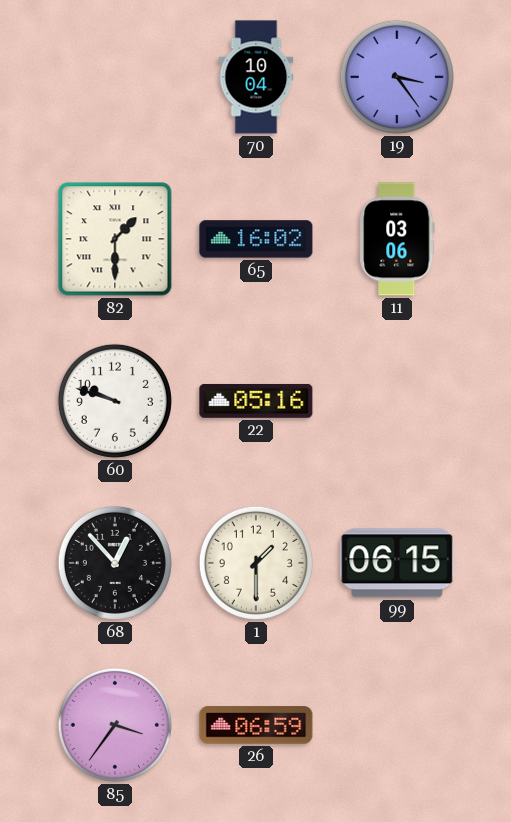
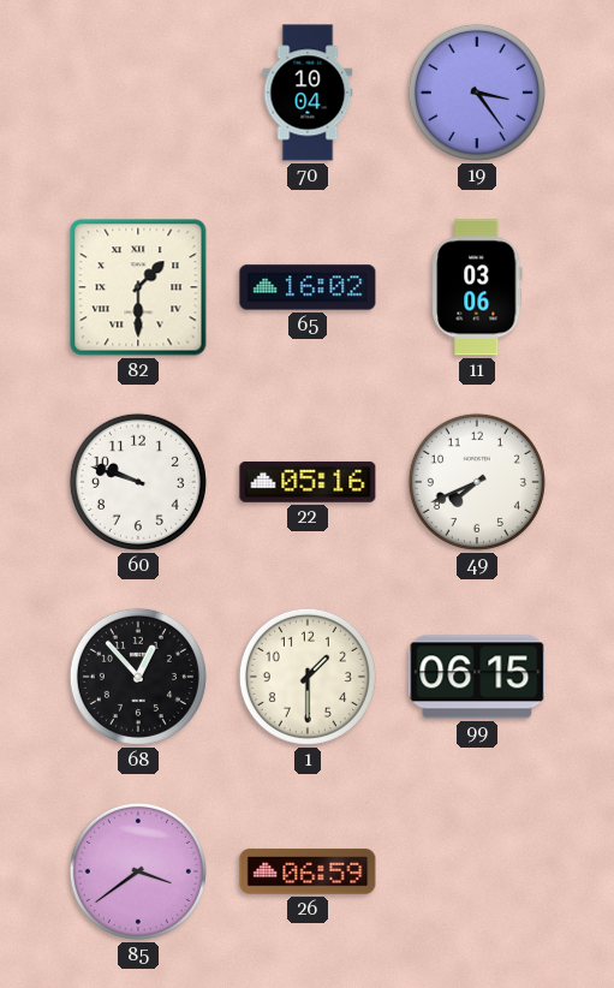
49: none -> 7:41
85: 3:36 -> 3:39
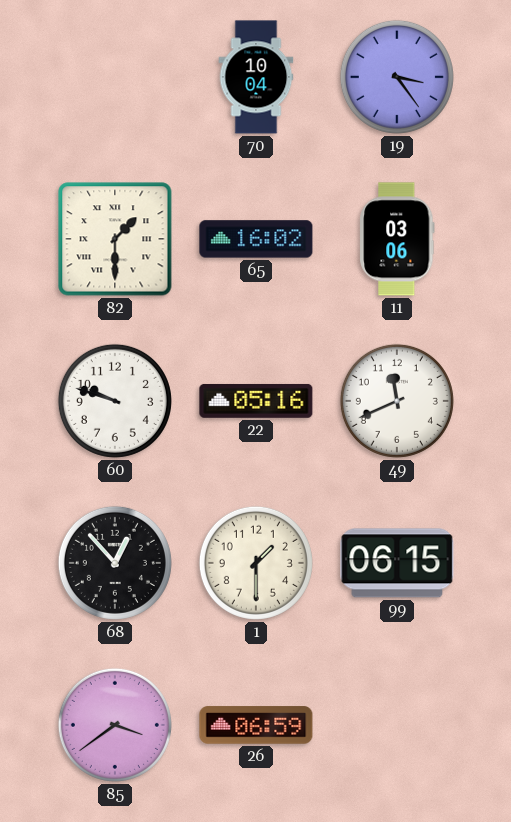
49: 7:41 -> 11:41
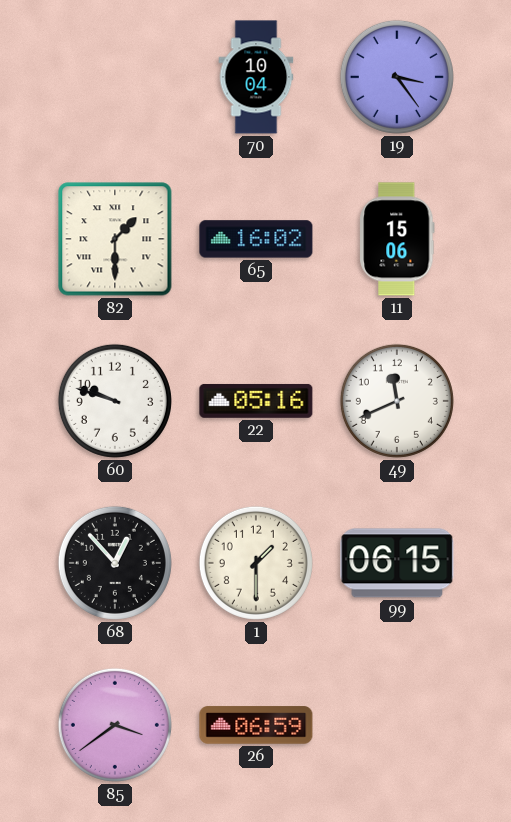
11: 03:06 -> 15:06
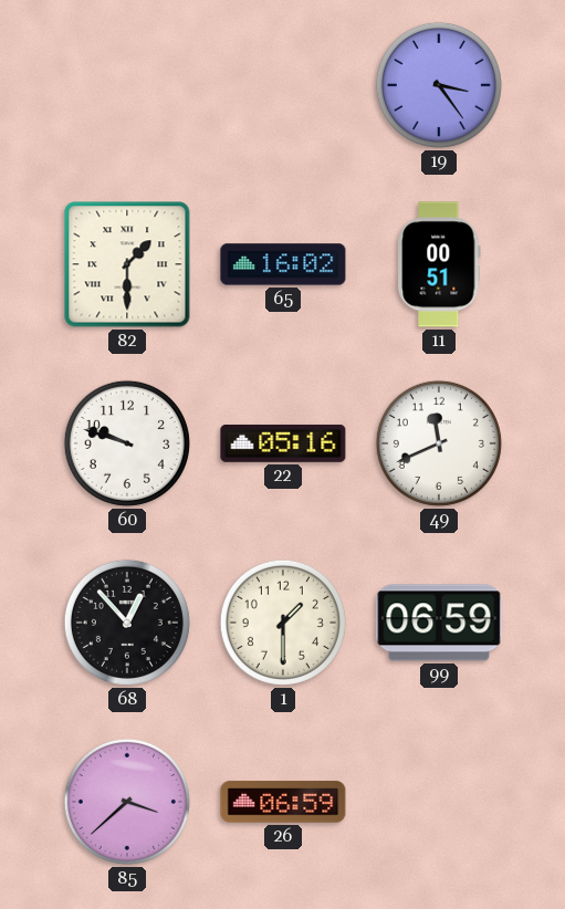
70: 10:04 -> none
11: 15:06 -> 00:51
99: 06:15 -> 06:59
85: 3:39 -> 3:38
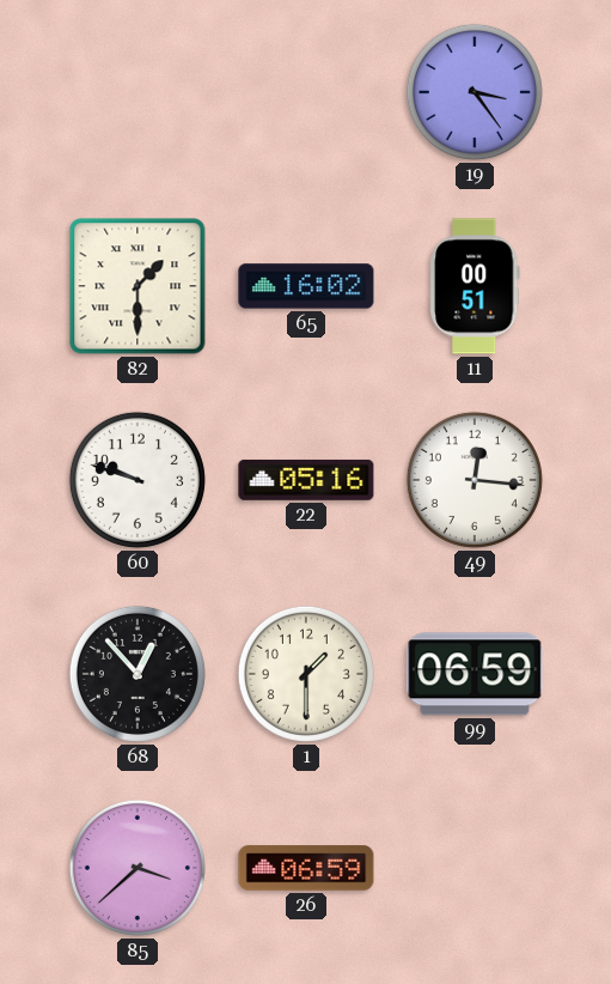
49: 11:41 -> 12:16
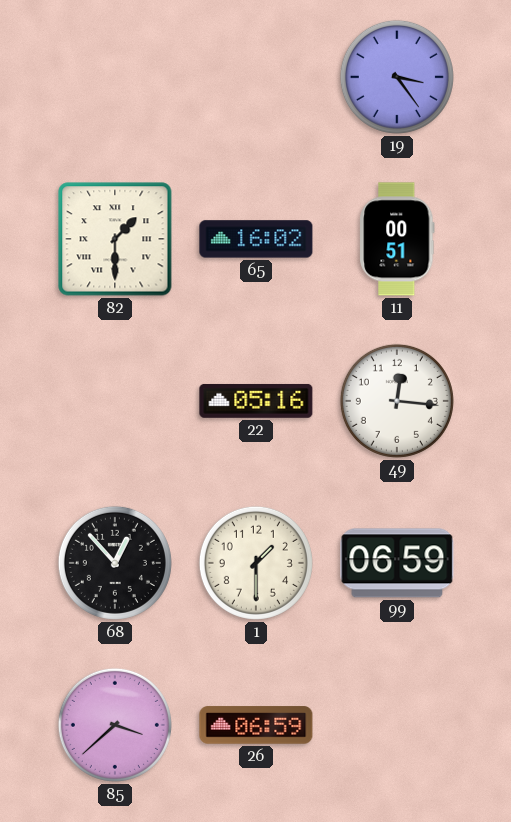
60: 9:48 -> none
